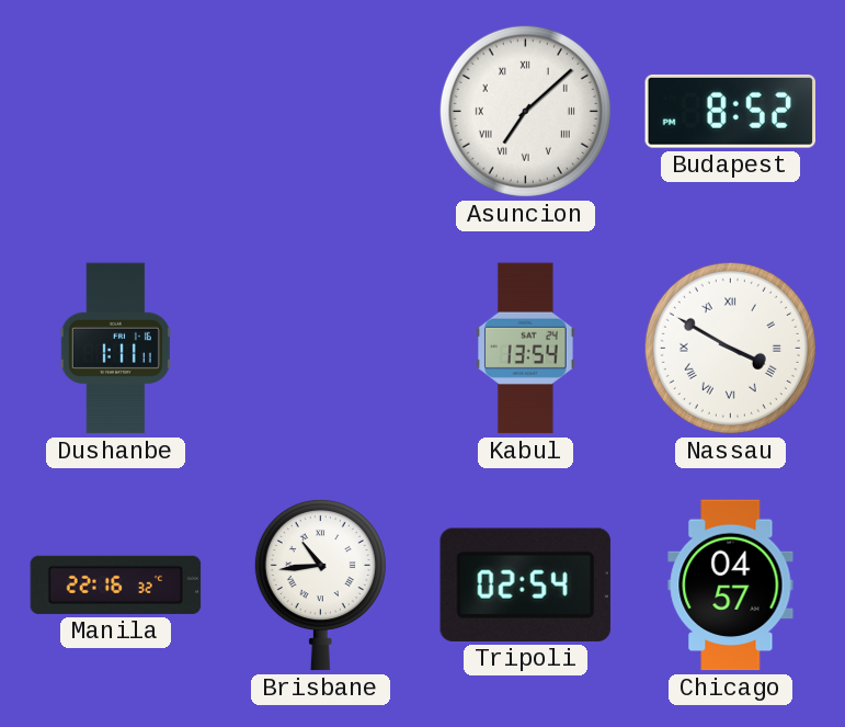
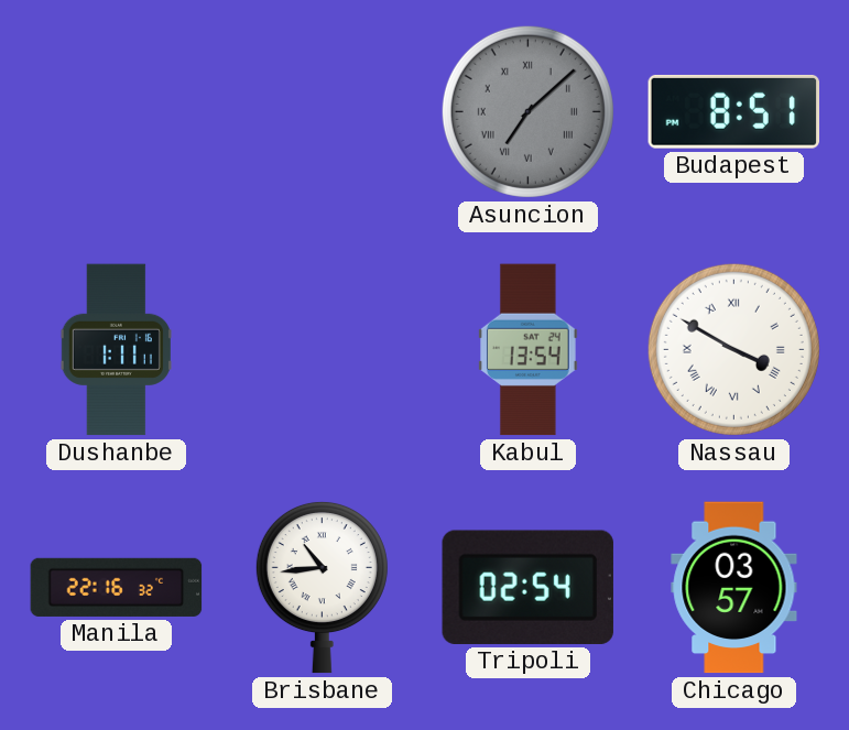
Asuncion dial: white -> grey
Budapest: 8:52 -> 8:51
Chicago: 04:57 -> 03:57
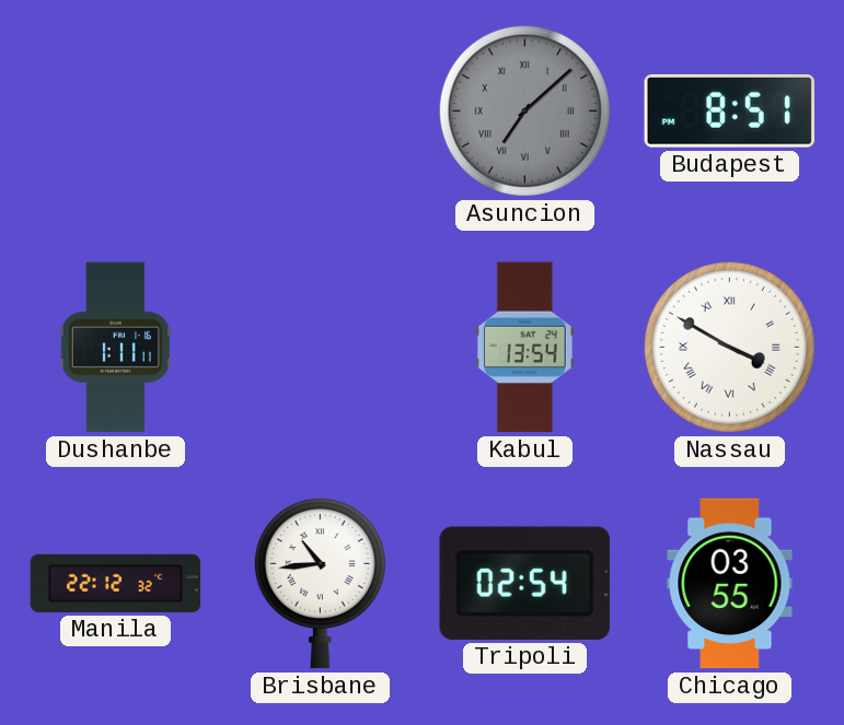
Manila: 22:16 -> 22:12
Chicago: 03:57 -> 03:55
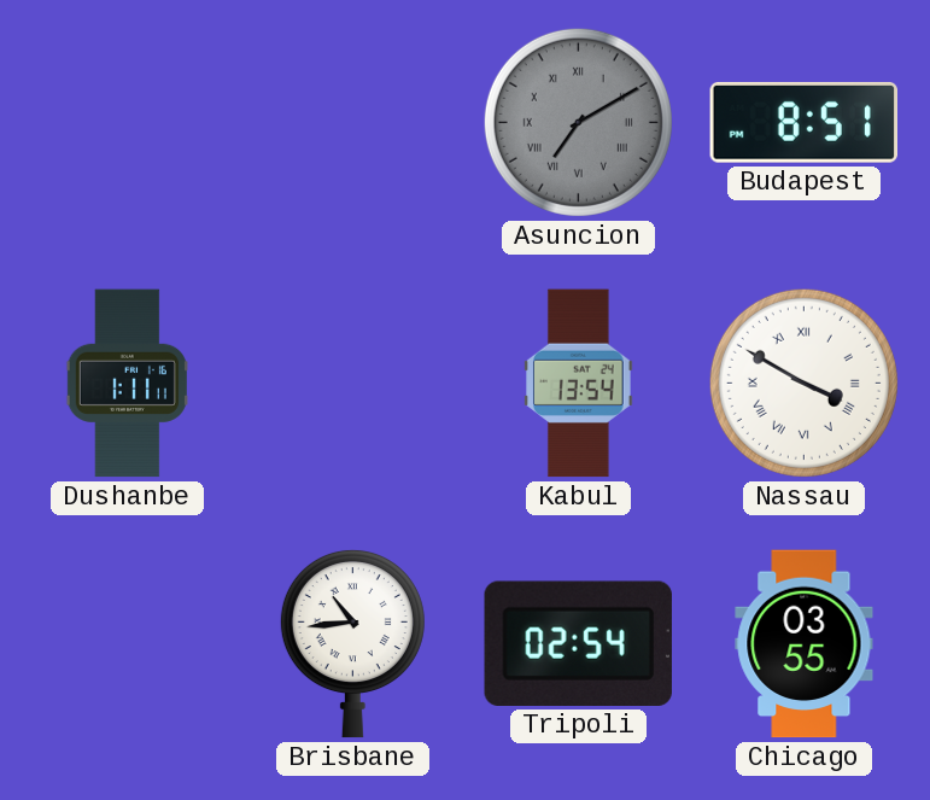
Asuncion: 7:08 -> 7:10
Manila: 22:12 -> none
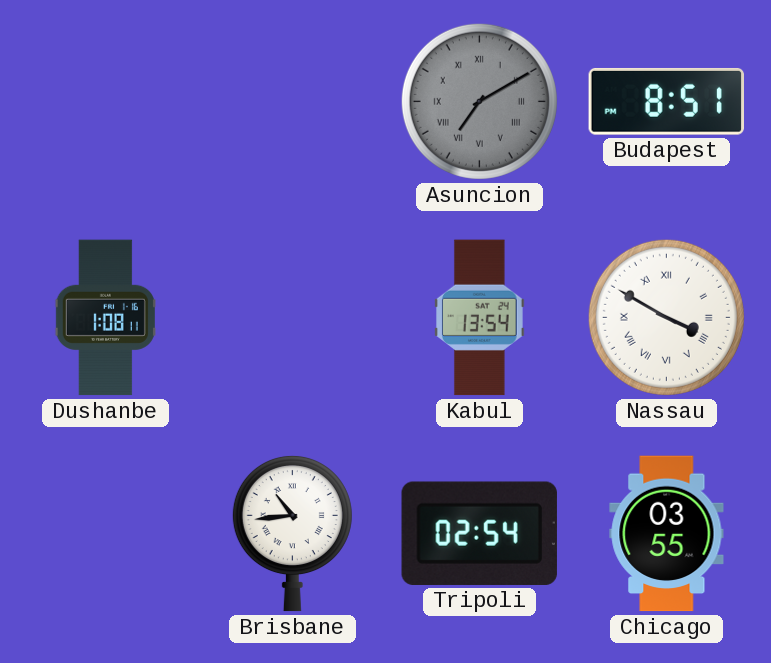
Dushanbe: 1:11 -> 1:08
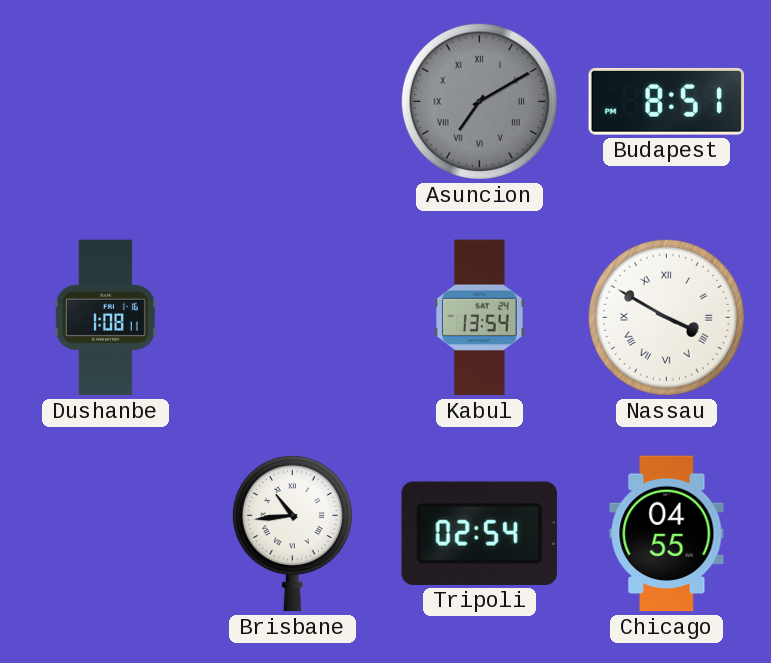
Chicago: 03:55 -> 04:55
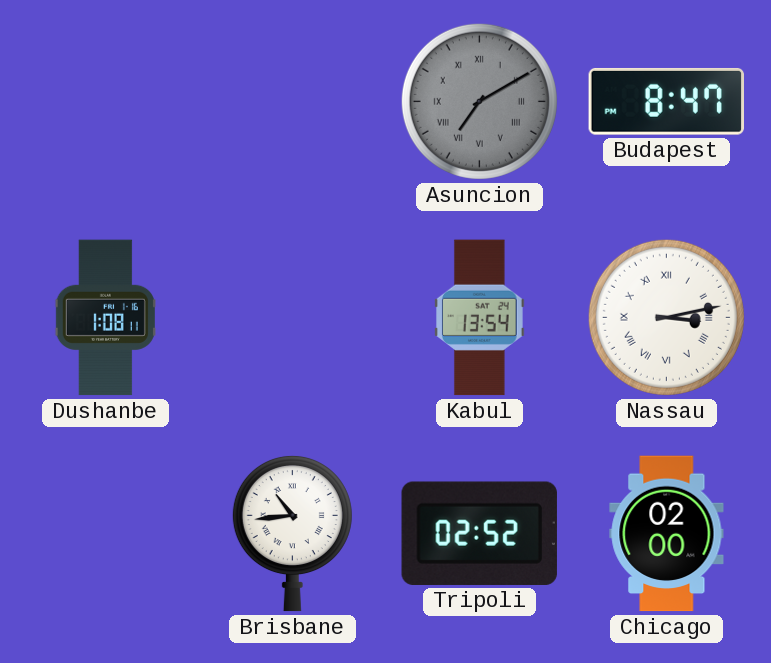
Budapest: 8:51 -> 8:47
Nassau: 3:50 -> 3:13
Tripoli: 02:54 -> 02:52
Chicago: 04:55 -> 02:00
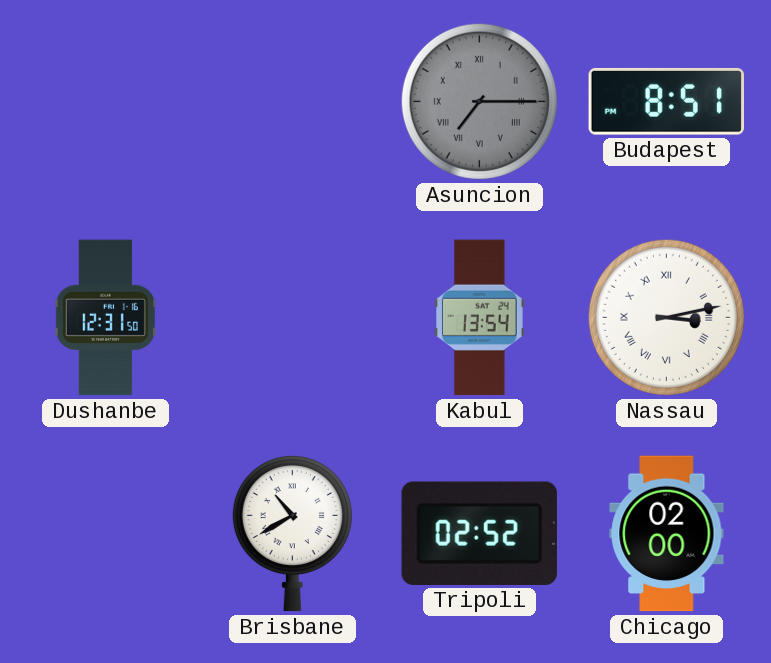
Asuncion: 7:10 -> 7:15
Budapest: 8:47 -> 8:51
Dushanbe: 1:08 -> 12:31
Brisbane: 10:44 -> 10:40
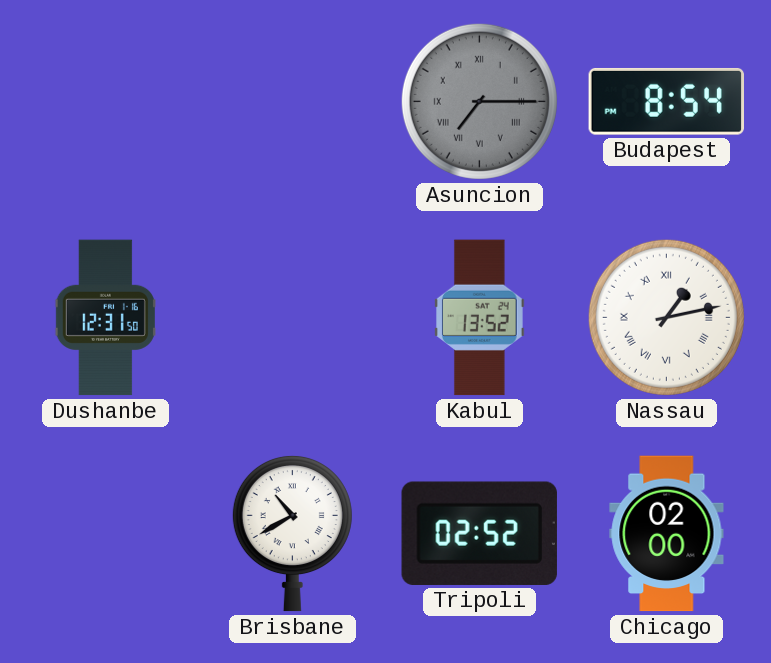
Budapest: 8:51 -> 8:54
Kabul: 13:54 -> 13:52
Nassau: 3:13 -> 1:13
